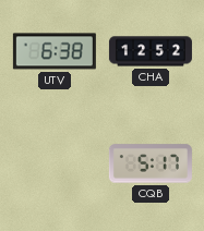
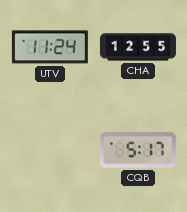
UTV: 6:38 -> 11:24
CHA: 12:52 -> 12:55
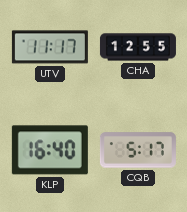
UTV: 11:24 -> 11:17
KLP: none -> 16:40
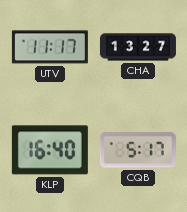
CHA: 12:55 -> 13:27
